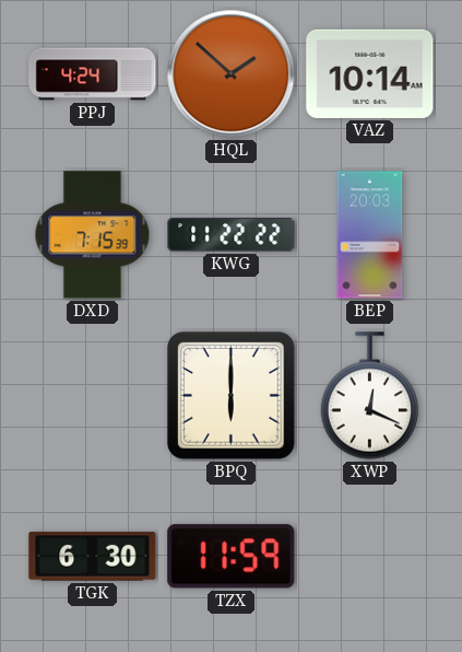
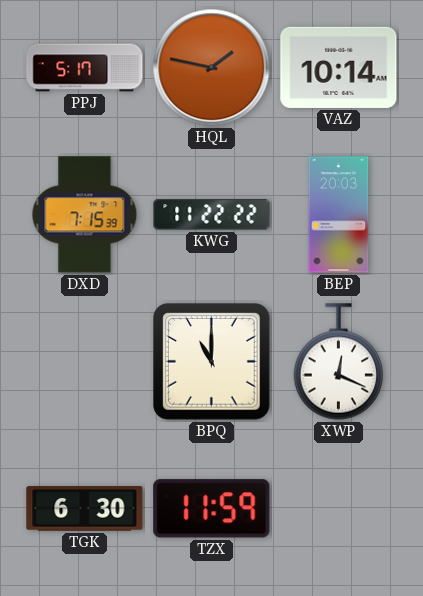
PPJ: 4:24 -> 5:17
HQL: 1:52 -> 1:47
BPQ: 6:00 -> 11:00
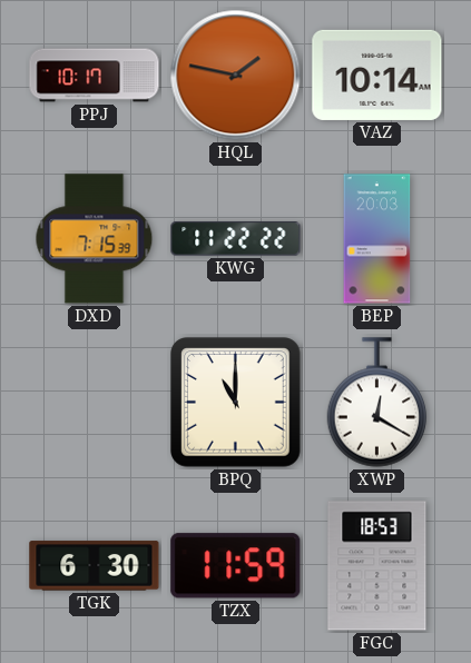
PPJ: 5:17 -> 10:17
XWP: 12:19 -> 12:20
FGC: none -> 18:53
